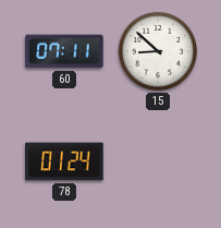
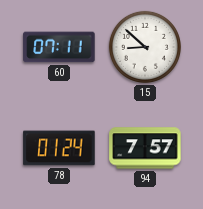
94: none -> 7:57
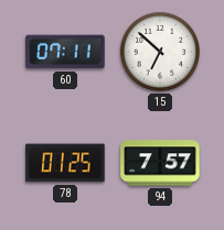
15: 8:52 -> 6:52
78: 01:24 -> 01:25
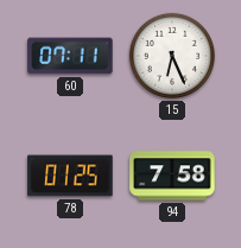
15: 6:52 -> 6:26
94: 7:57 -> 7:58
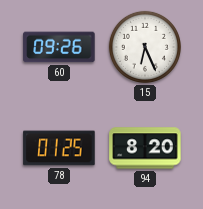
60: 07:11 -> 09:26
94: 7:58 -> 8:20
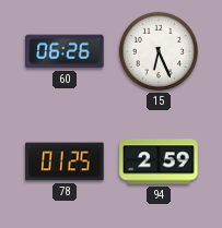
60: 09:26 -> 06:26
94: 8:20 -> 2:59
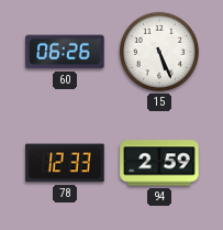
15: 6:26 -> 5:26
78: 01:25 -> 12:33
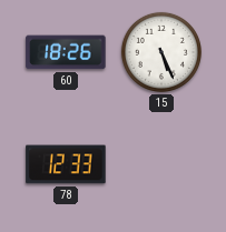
60: 06:26 -> 18:26
94: 2:59 -> none
